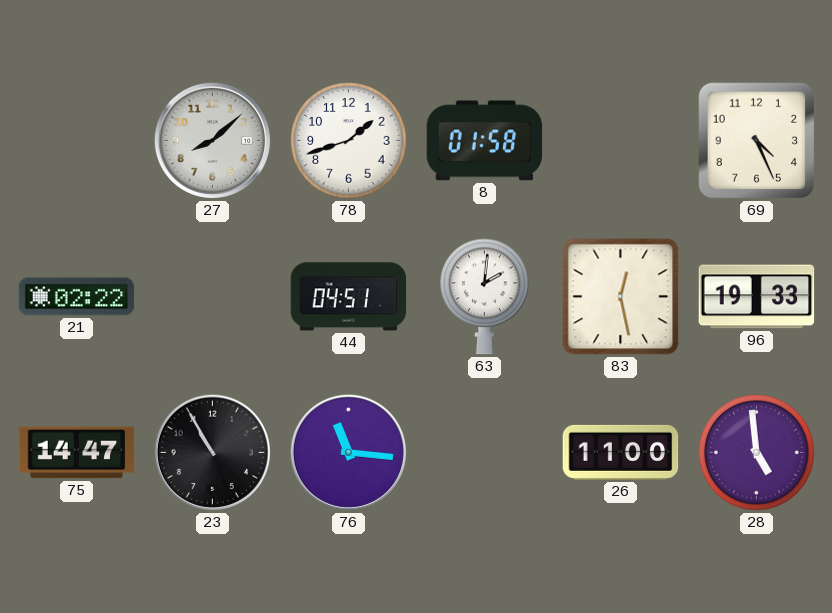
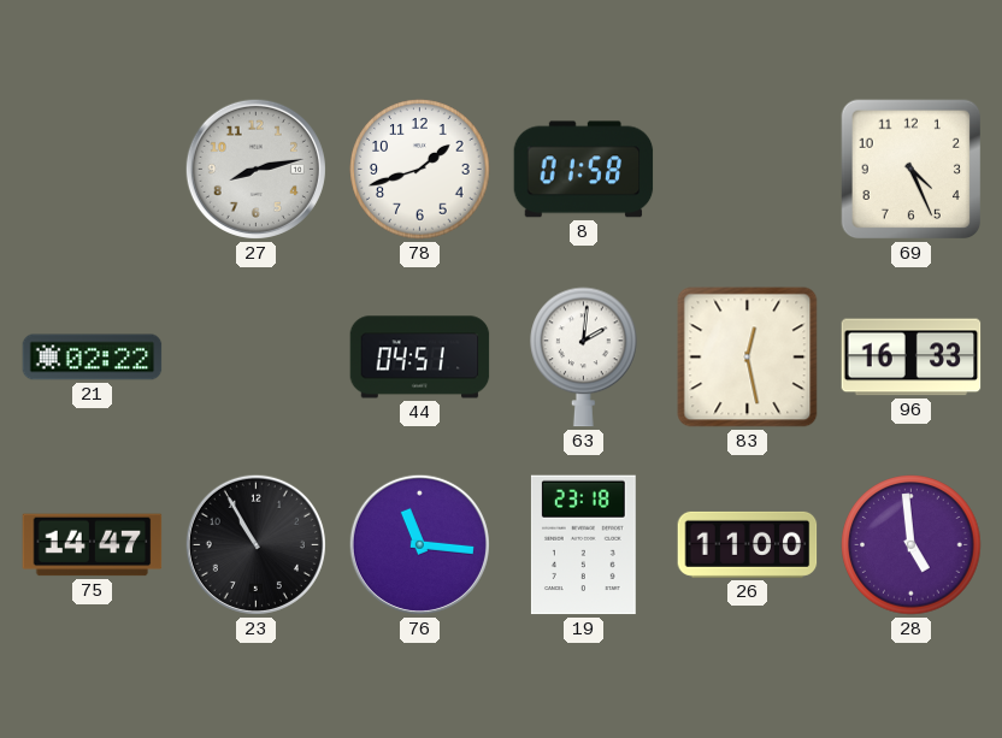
27: 8:08 -> 8:13
96: 19:33 -> 16:33
19: none -> 23:18
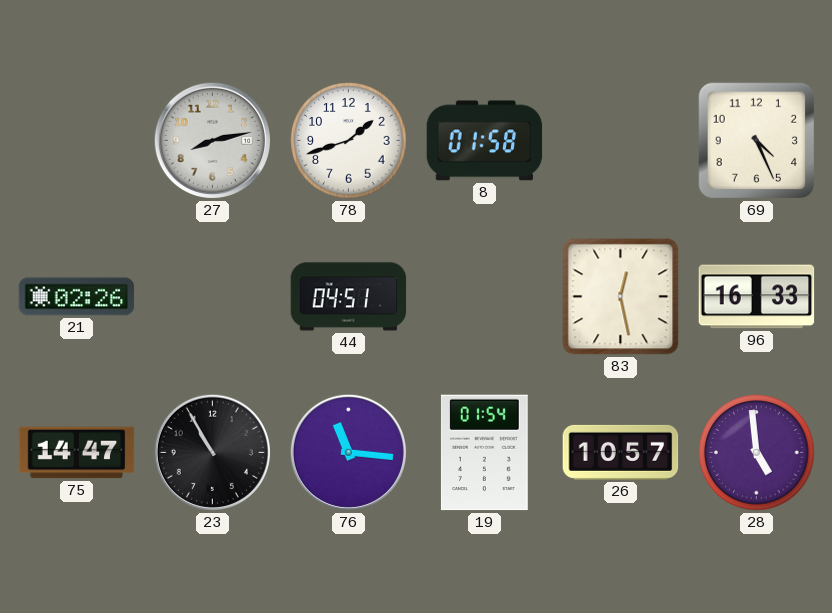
21: 02:22 -> 02:26
63: 2:01 -> none
19: 23:18 -> 01:54
26: 11:00 -> 10:57
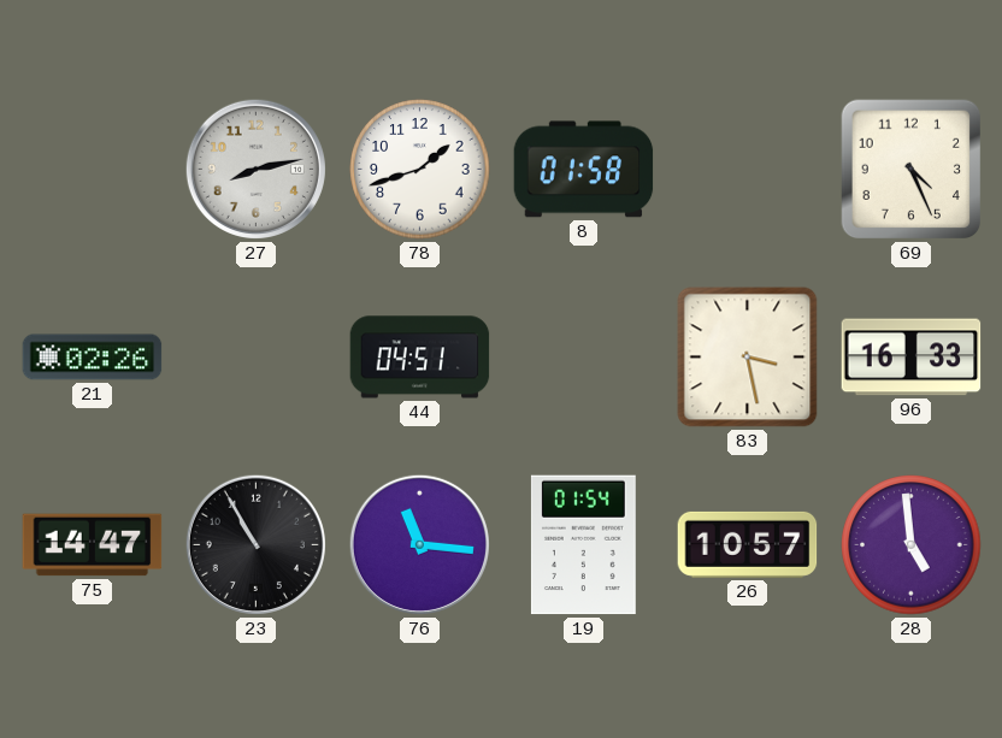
83: 12:28 -> 3:28
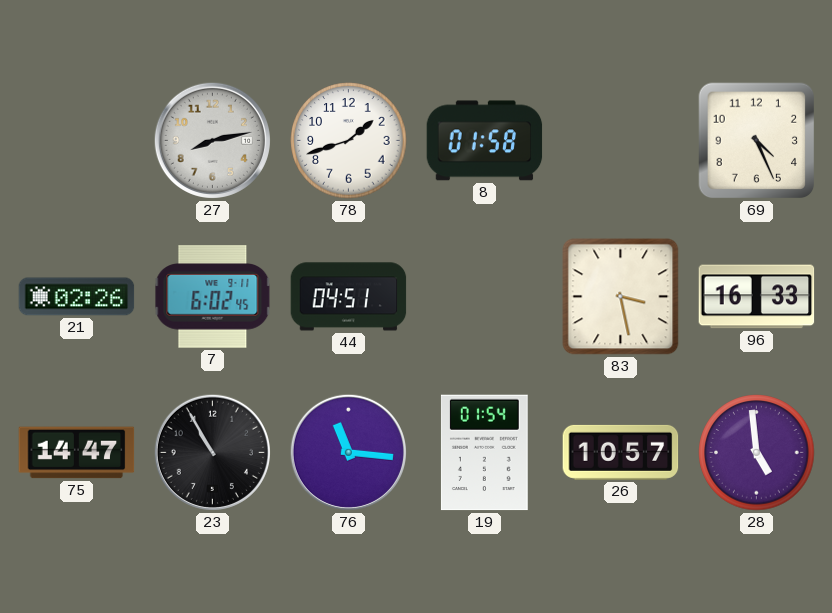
7: none -> 6:02
